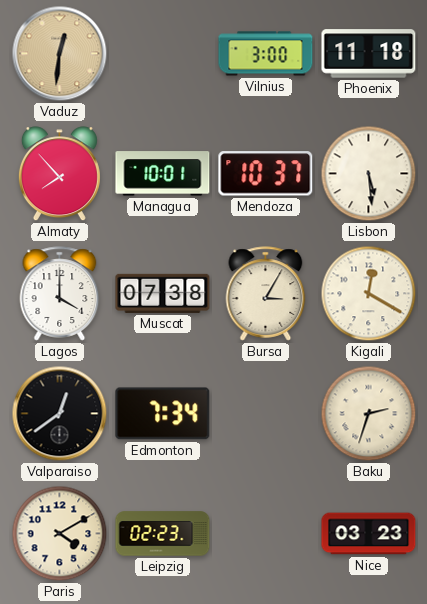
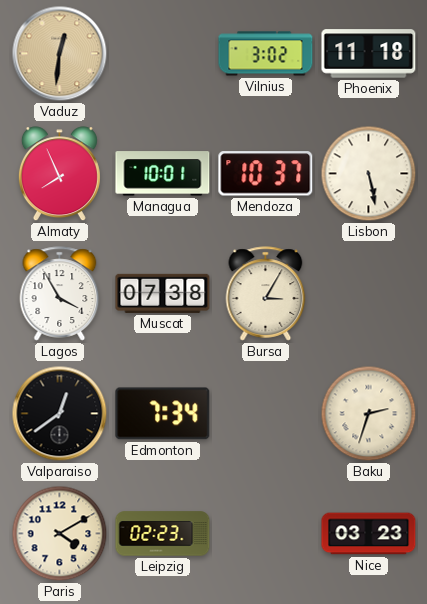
Vilnius: 3:00 -> 3:02
Almaty: 7:53 -> 7:56
Lisbon: 5:29 -> 5:28
Lagos: 4:00 -> 3:55
Kigali: 12:20 -> none
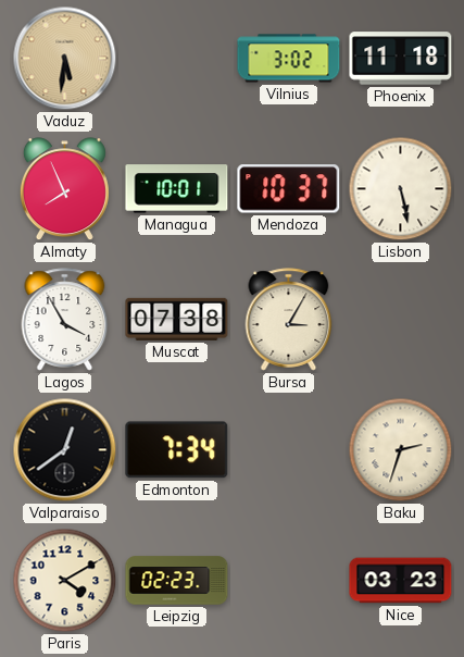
Vaduz: 12:31 -> 5:31
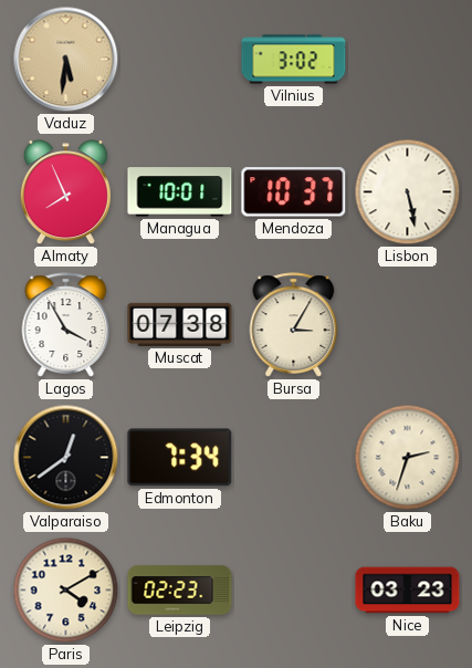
Phoenix: 11:18 -> none
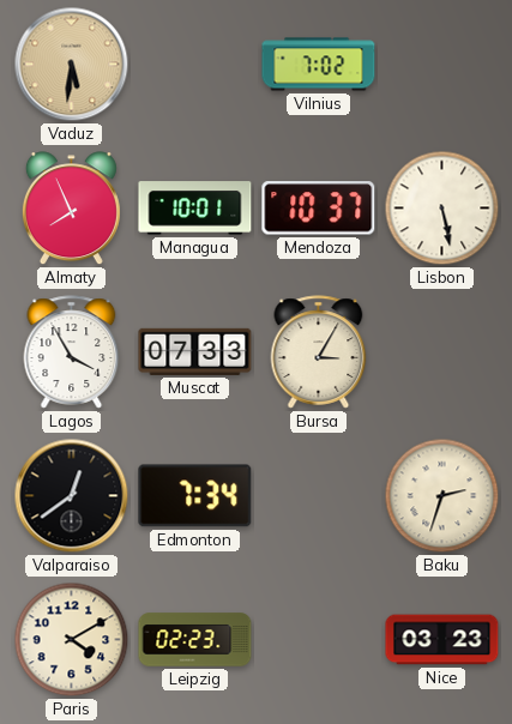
Vilnius: 3:02 -> 7:02
Muscat: 07:38 -> 07:33
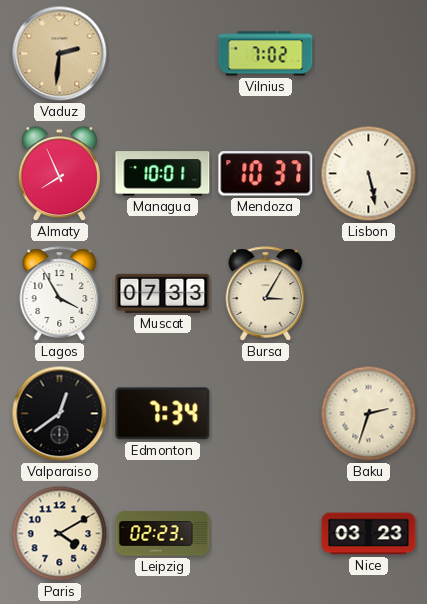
Vaduz: 5:31 -> 2:31
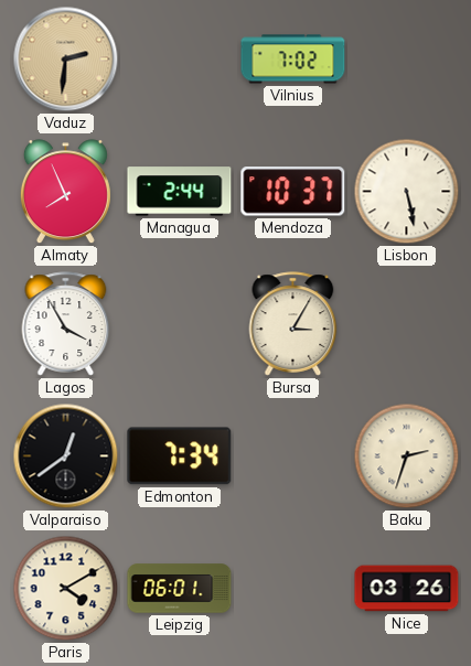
Managua: 10:01 -> 2:44
Muscat: 07:33 -> none
Leipzig: 02:23 -> 06:01
Nice: 03:23 -> 03:26
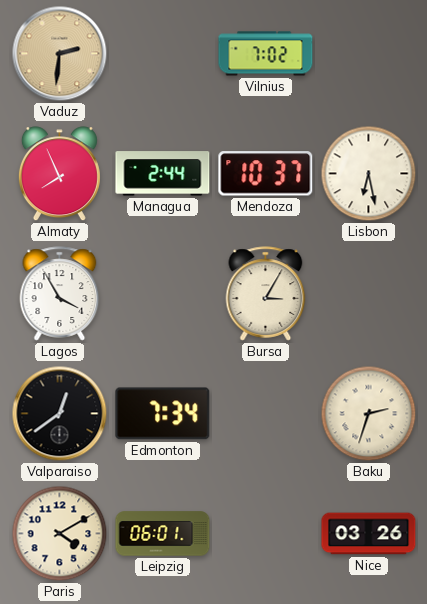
Lisbon: 5:28 -> 6:28
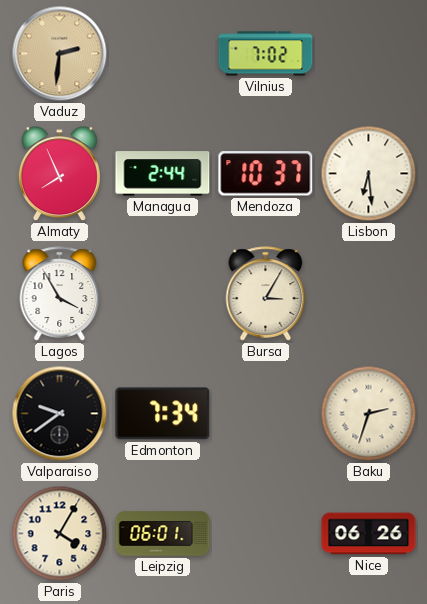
Lisbon: 6:28 -> 6:29
Valparaiso: 12:39 -> 9:39
Paris: 4:10 -> 4:05
Nice: 03:26 -> 06:26
